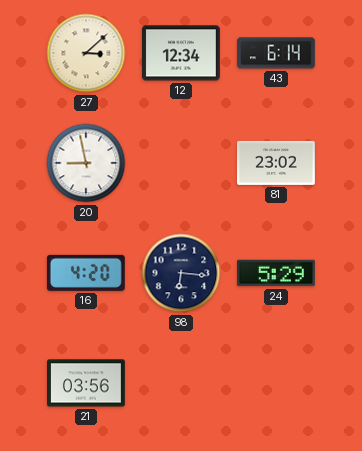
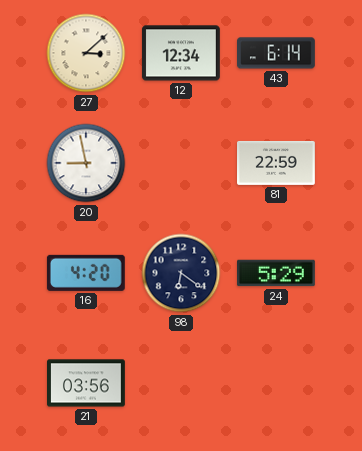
81: 23:02 -> 22:59
98: 6:16 -> 6:21
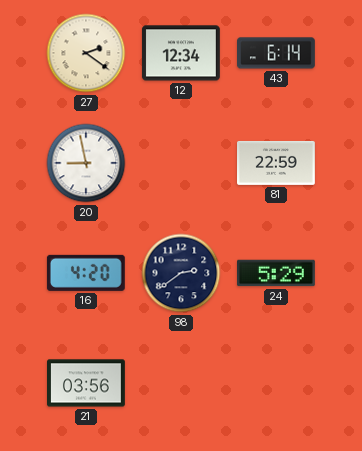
27: 3:08 -> 2:21
98: 6:21 -> 2:39
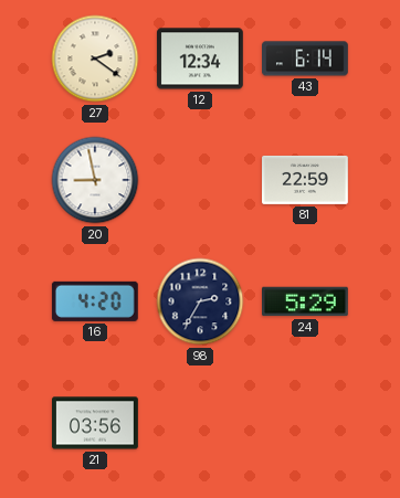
98: 2:39 -> 2:35
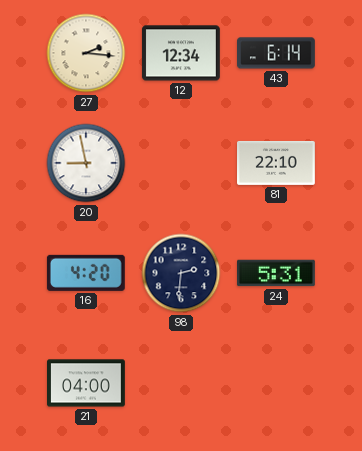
27: 2:21 -> 2:16
81: 22:59 -> 22:10
98: 2:35 -> 2:31
24: 5:29 -> 5:31
21: 03:56 -> 04:00
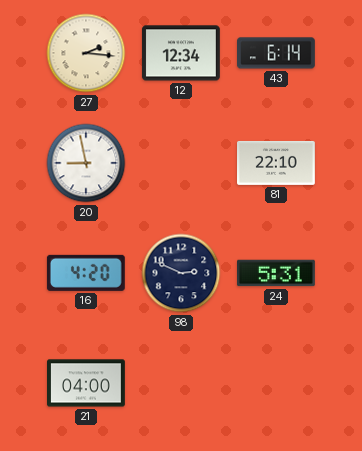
98: 2:31 -> 2:49
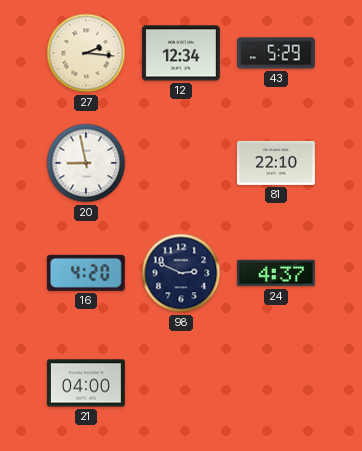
43: 6:14 -> 5:29
24: 5:31 -> 4:37
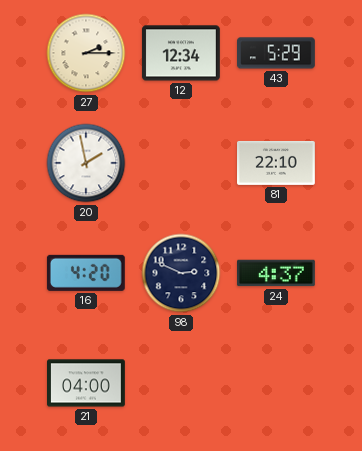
27: 2:16 -> 2:15
20: 8:58 -> 1:58
